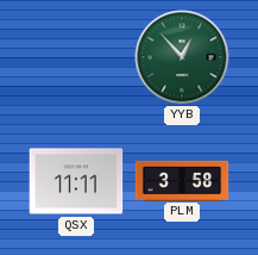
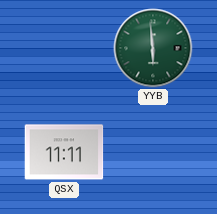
YYB: 12:53 -> 5:59
PLM: 3:58 -> none
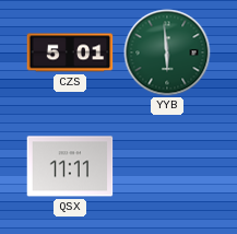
CZS: none -> 5:01
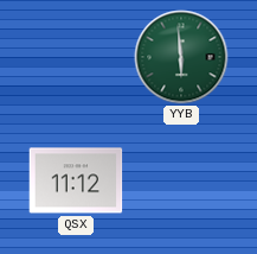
CZS: 5:01 -> none
QSX: 11:11 -> 11:12
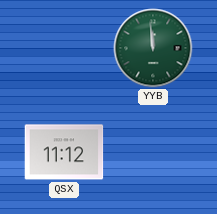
YYB: 5:59 -> 11:59
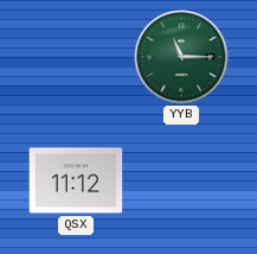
YYB: 11:59 -> 11:15
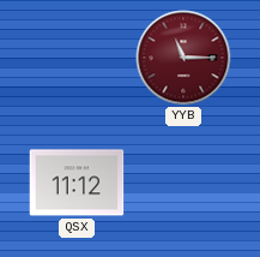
YYB dial: green -> burgundy
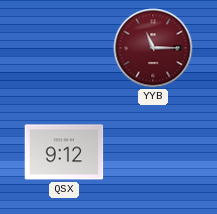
QSX: 11:12 -> 9:12
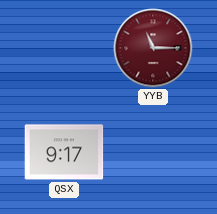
QSX: 9:12 -> 9:17
